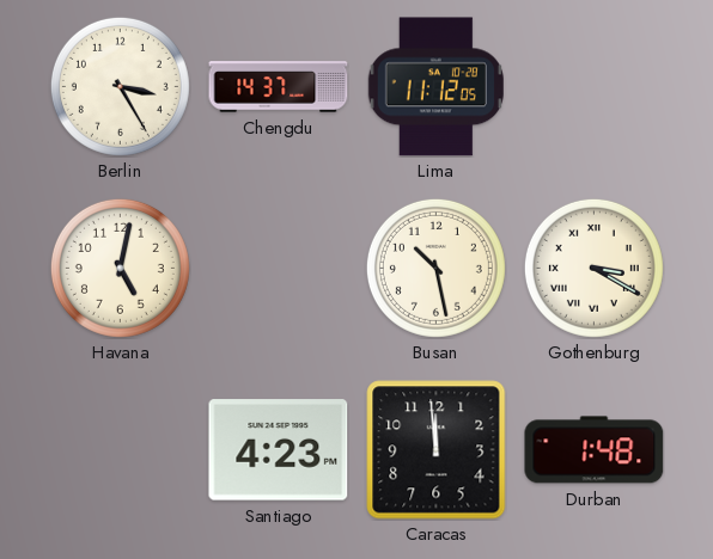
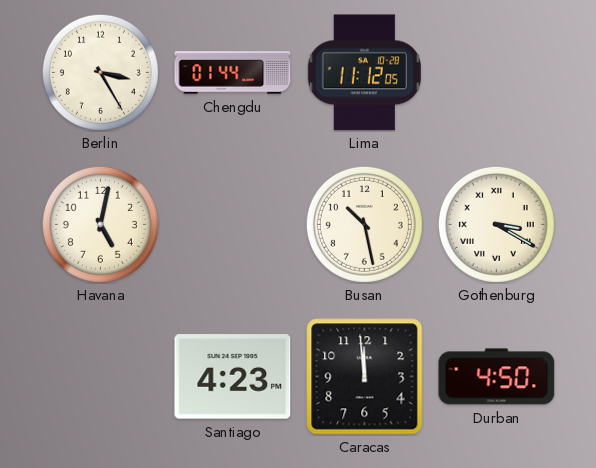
Chengdu: 14:37 -> 01:44
Durban: 1:48 -> 4:50
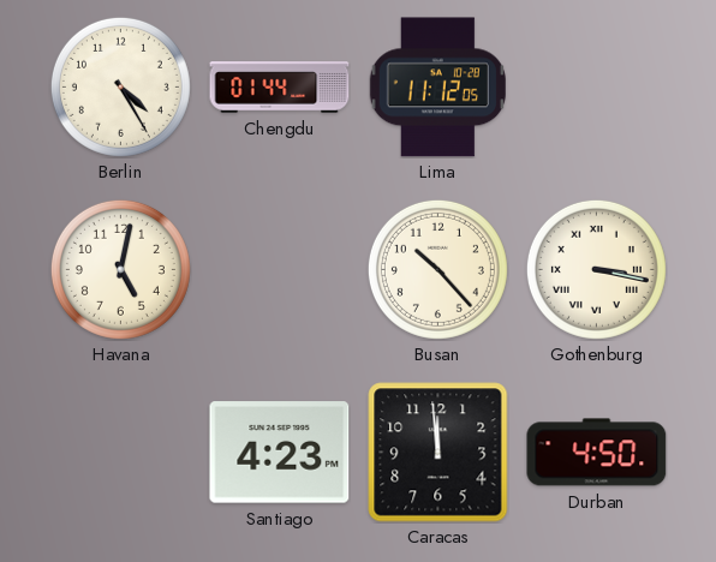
Berlin: 3:25 -> 4:25
Busan: 10:28 -> 10:23
Gothenburg: 3:20 -> 3:17
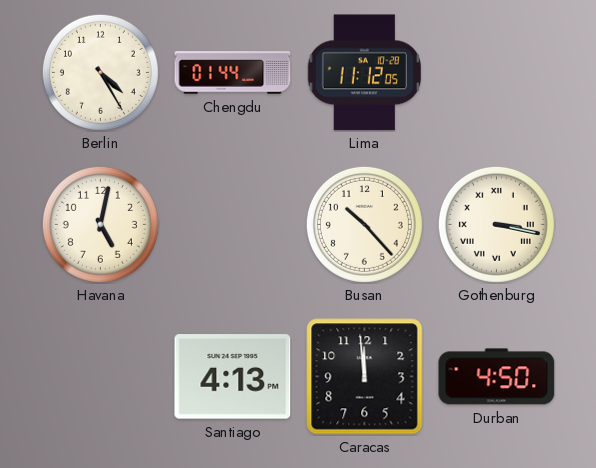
Santiago: 4:23 -> 4:13
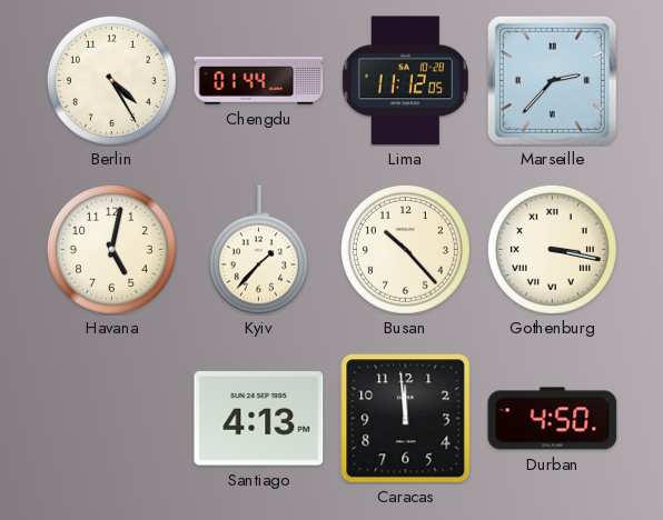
Marseille: none -> 2:37
Kyiv: none -> 1:37
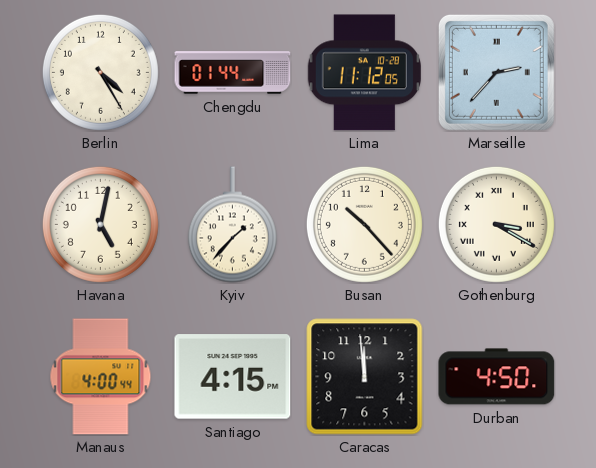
Gothenburg: 3:17 -> 3:20
Manaus: none -> 4:00
Santiago: 4:13 -> 4:15
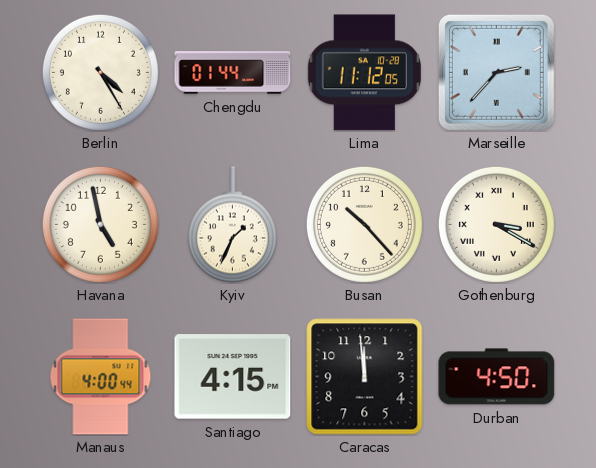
Havana: 5:02 -> 4:58
Kyiv: 1:37 -> 1:34
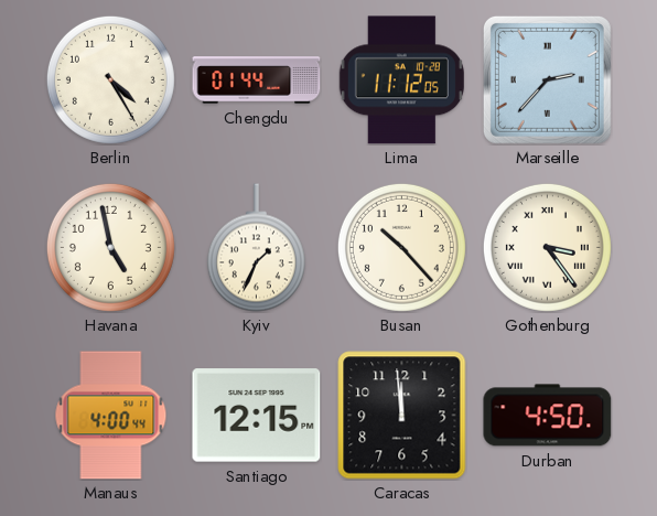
Gothenburg: 3:20 -> 3:24
Santiago: 4:15 -> 12:15
